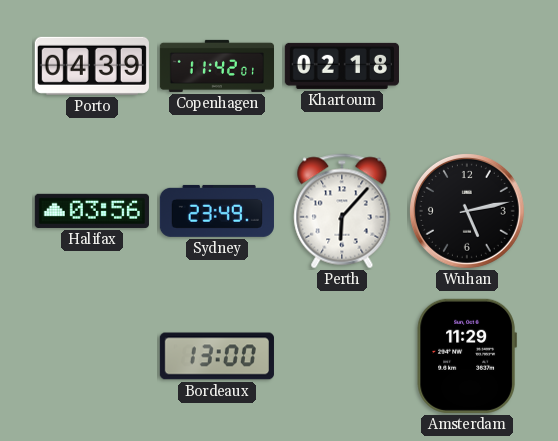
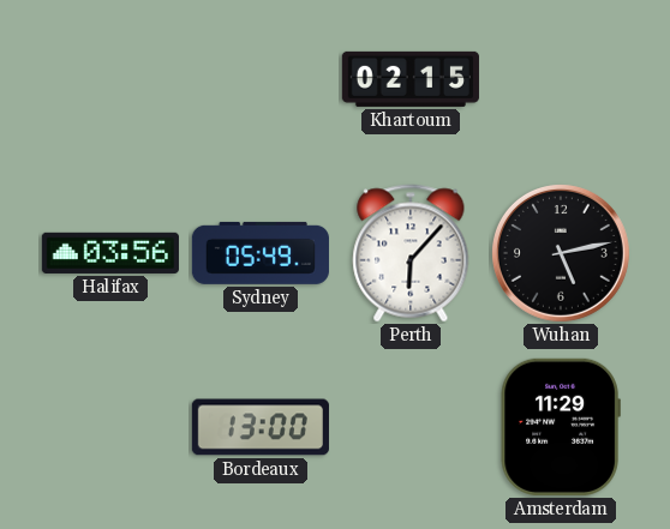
Porto: 04:39 -> none
Copenhagen: 11:42 -> none
Khartoum: 02:18 -> 02:15
Sydney: 23:49 -> 05:49
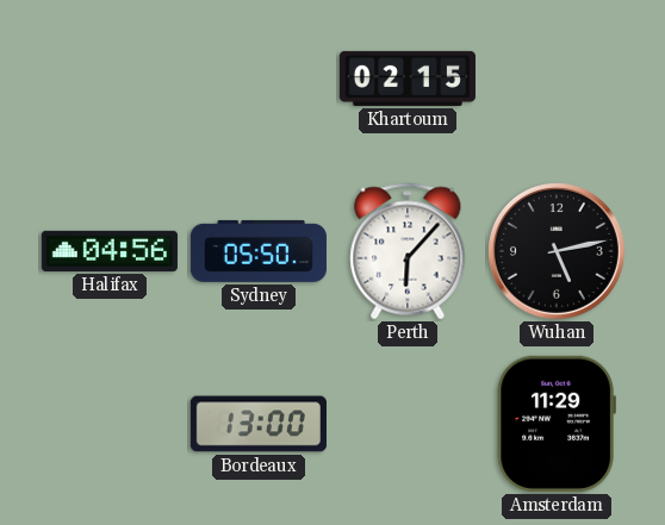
Halifax: 03:56 -> 04:56
Sydney: 05:49 -> 05:50
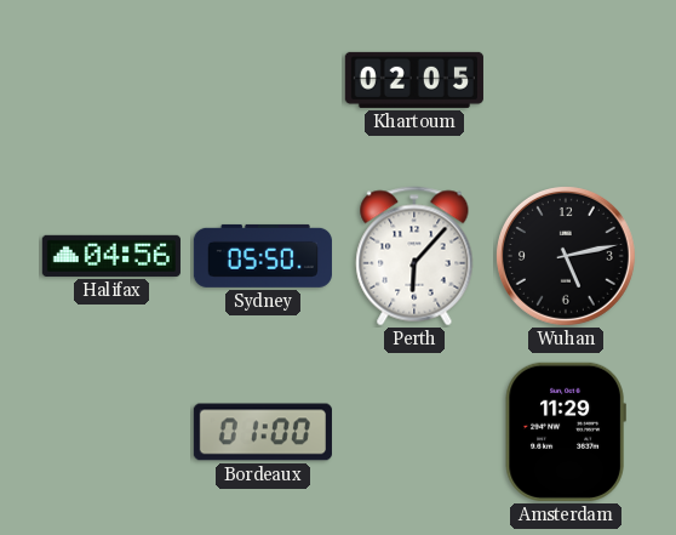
Khartoum: 02:15 -> 02:05
Bordeaux: 13:00 -> 01:00
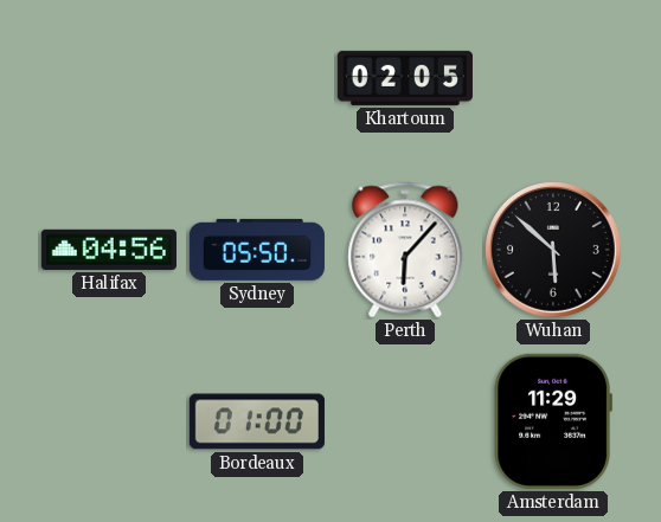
Wuhan: 5:13 -> 5:52
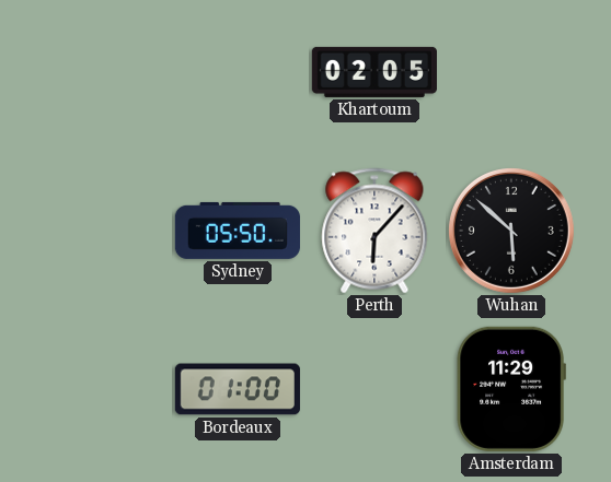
Halifax: 04:56 -> none
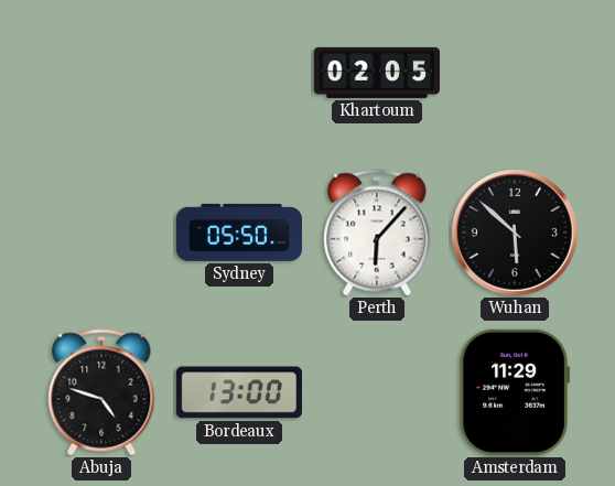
Abuja: none -> 4:48
Bordeaux: 01:00 -> 13:00
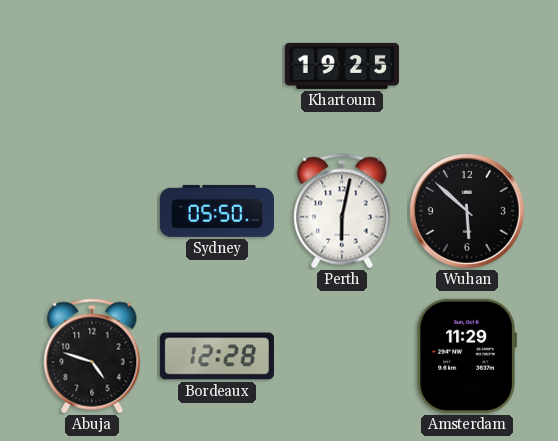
Khartoum: 02:05 -> 19:25
Perth: 6:07 -> 6:02
Bordeaux: 13:00 -> 12:28
